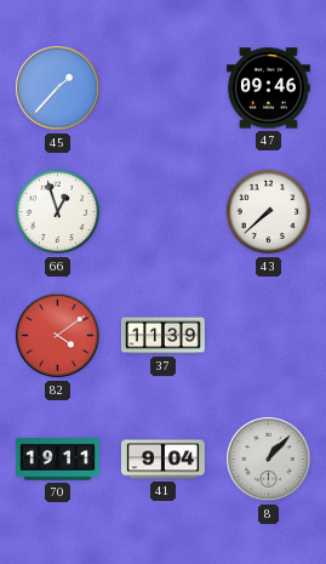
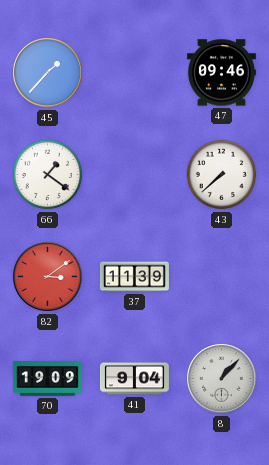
66: 12:57 -> 1:21
82: 4:09 -> 3:09
70: 19:11 -> 19:09
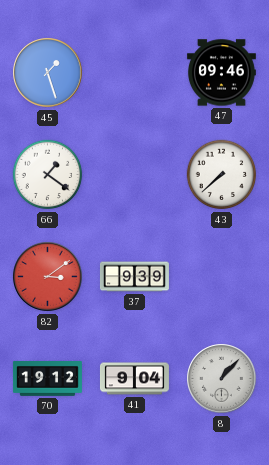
45: 1:37 -> 1:27
37: 11:39 -> 9:39
70: 19:09 -> 19:12
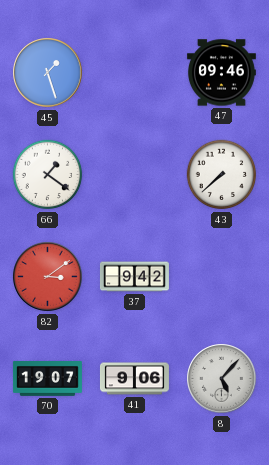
37: 9:39 -> 9:42
70: 19:12 -> 19:07
41: 9:04 -> 9:06
8: 1:07 -> 5:07
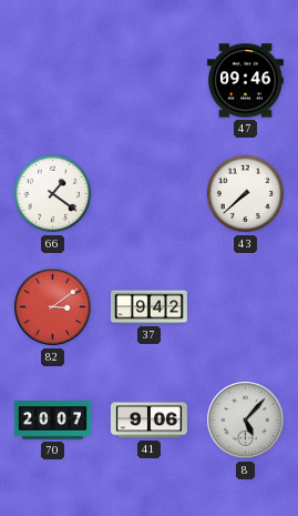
45: 1:27 -> none
70: 19:07 -> 20:07
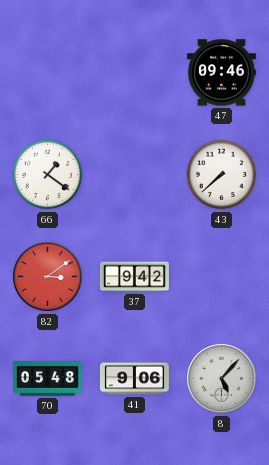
70: 20:07 -> 05:48
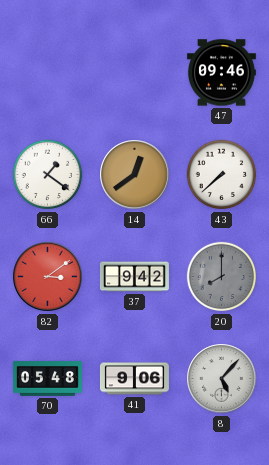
14: none -> 12:39
20: none -> 8:00
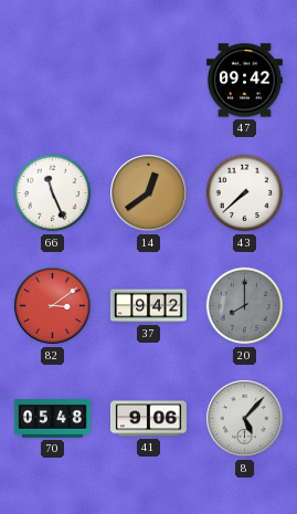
47: 09:46 -> 09:42
66: 1:21 -> 11:26
